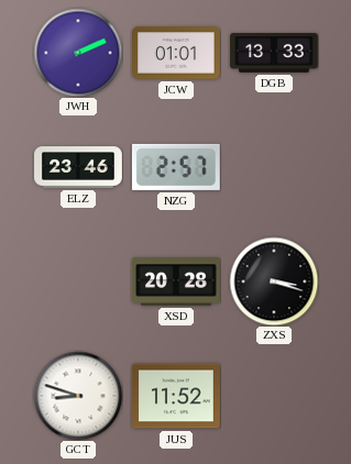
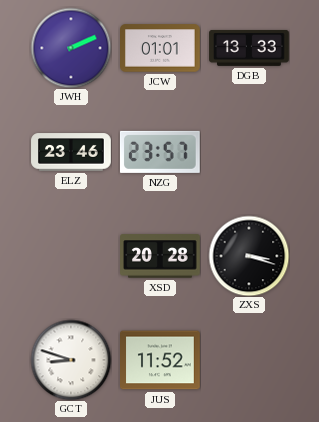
NZG: 2:57 -> 23:57
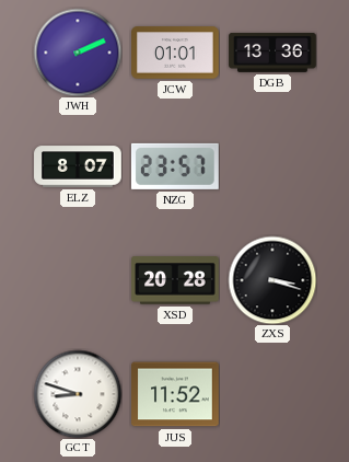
DGB: 13:33 -> 13:36
ELZ: 23:46 -> 8:07
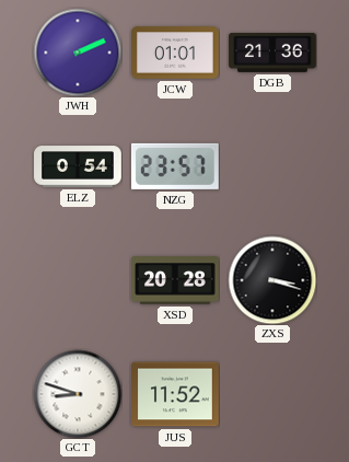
DGB: 13:36 -> 21:36
ELZ: 8:07 -> 0:54
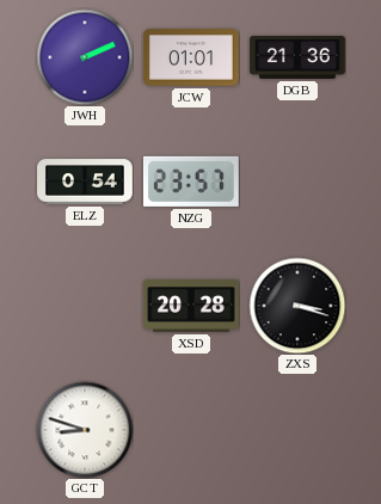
JUS: 11:52 -> none
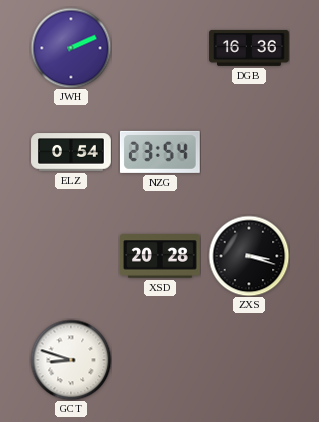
JCW: 01:01 -> none
DGB: 21:36 -> 16:36
NZG: 23:57 -> 23:54
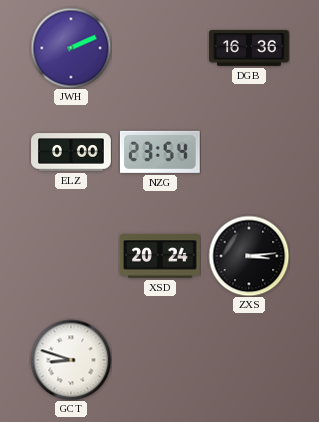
ELZ: 0:54 -> 0:00
XSD: 20:28 -> 20:24
ZXS: 3:18 -> 3:14
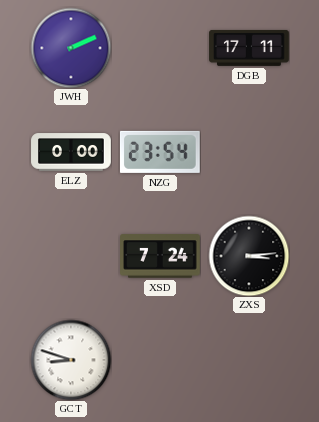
DGB: 16:36 -> 17:11
XSD: 20:24 -> 7:24
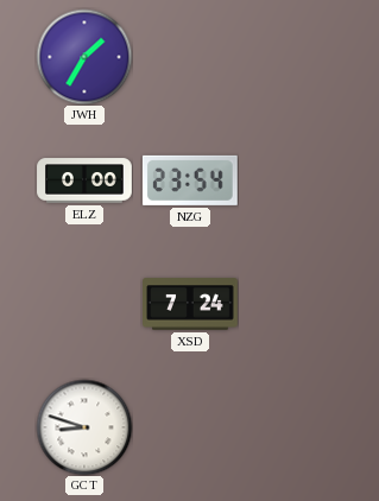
JWH: 2:11 -> 1:35
DGB: 17:11 -> none
ZXS: 3:14 -> none
